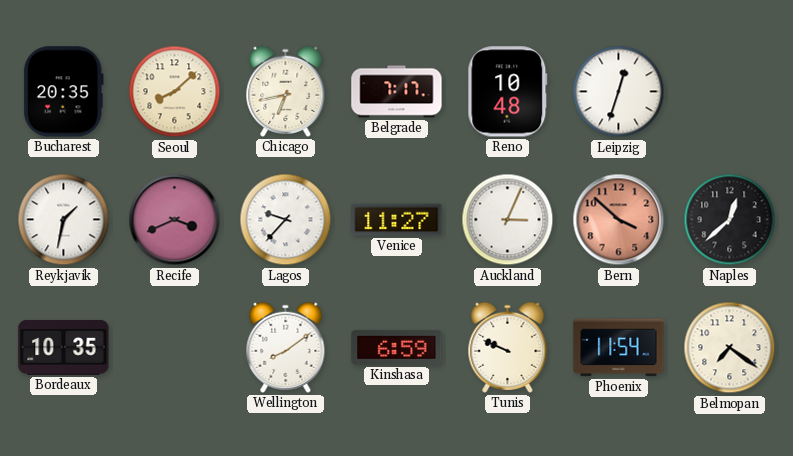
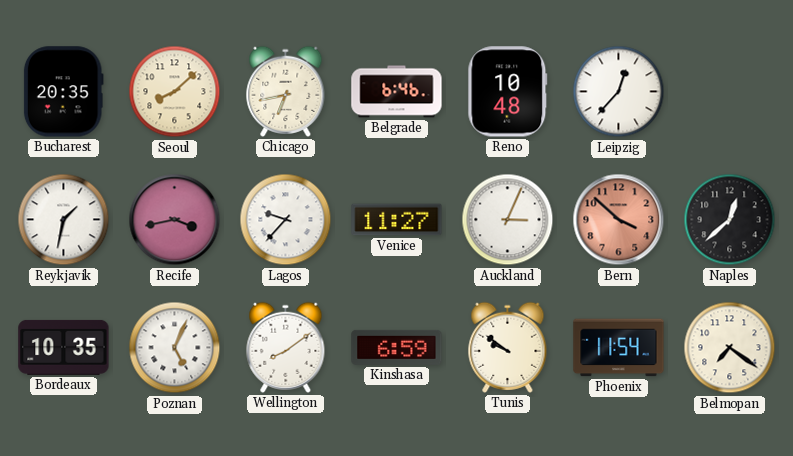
Belgrade: 7:17 -> 6:46
Leipzig: 12:33 -> 12:37
Recife: 3:41 -> 3:43
Poznan: none -> 5:04
Tunis: 9:49 -> 9:51
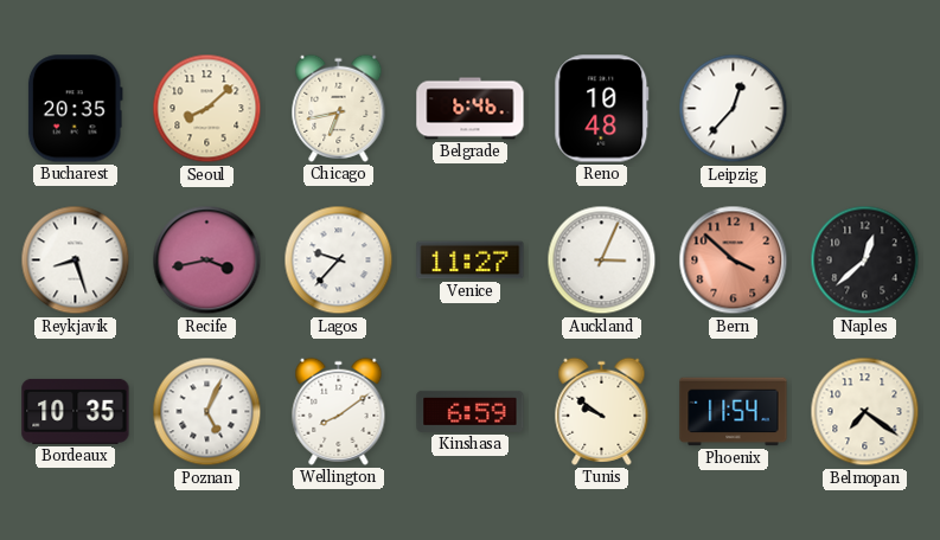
Reykjavik: 1:32 -> 8:27
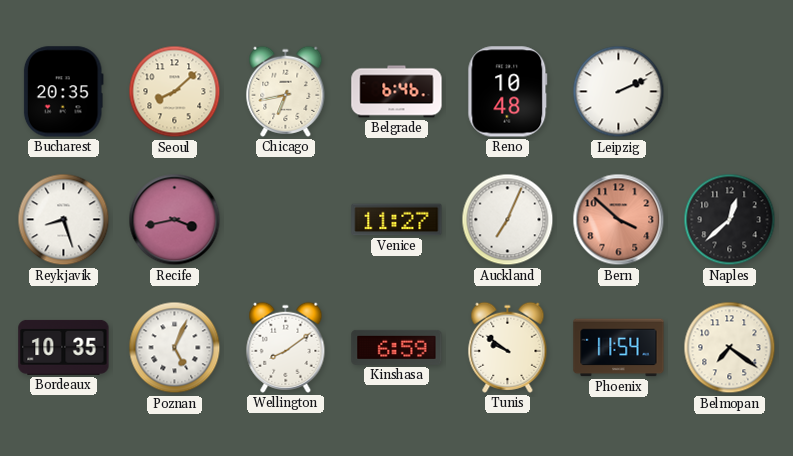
Leipzig: 12:37 -> 2:11
Lagos: 9:37 -> none
Auckland: 3:04 -> 7:04
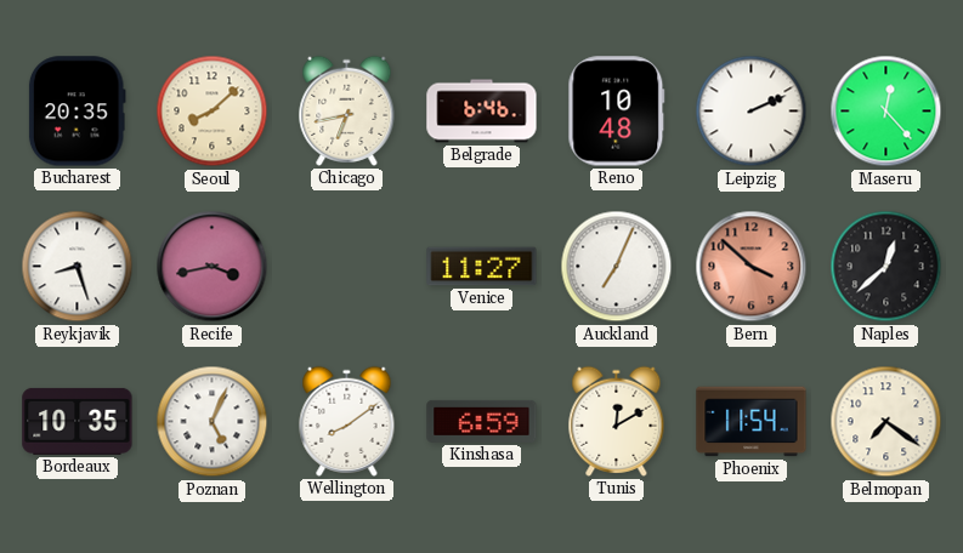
Maseru: none -> 12:23
Tunis: 9:51 -> 12:10
